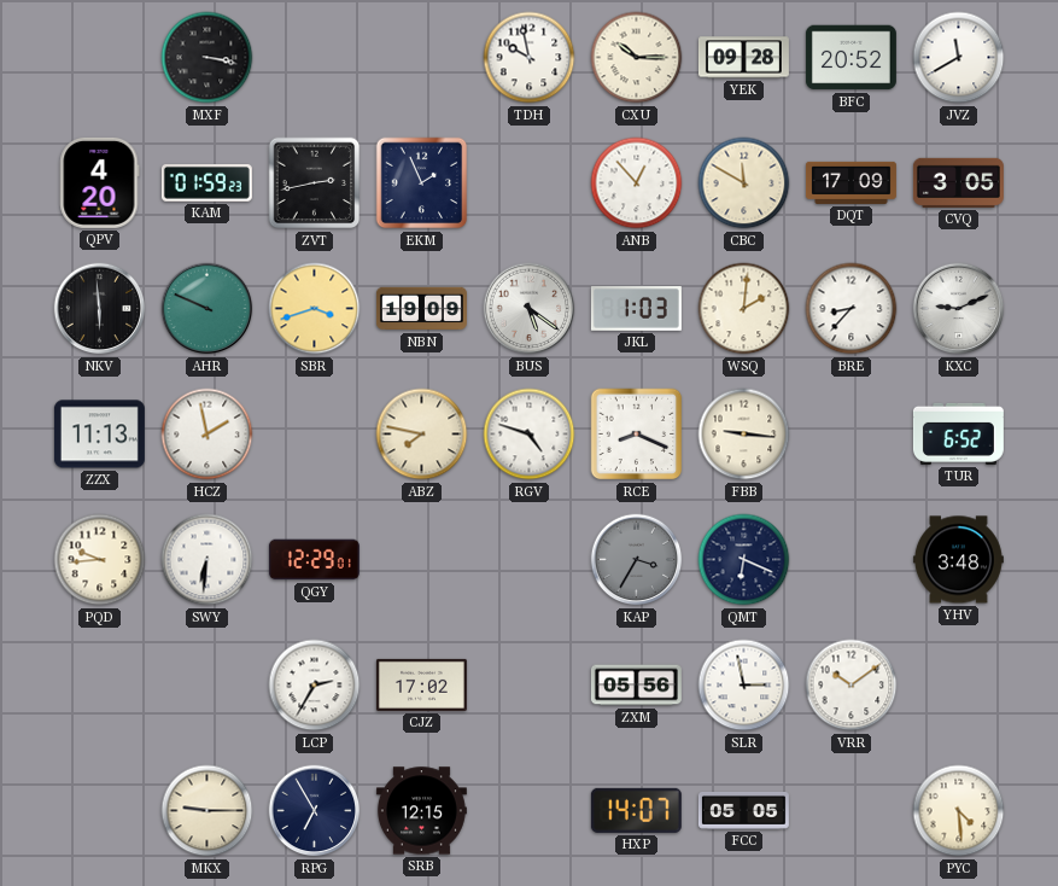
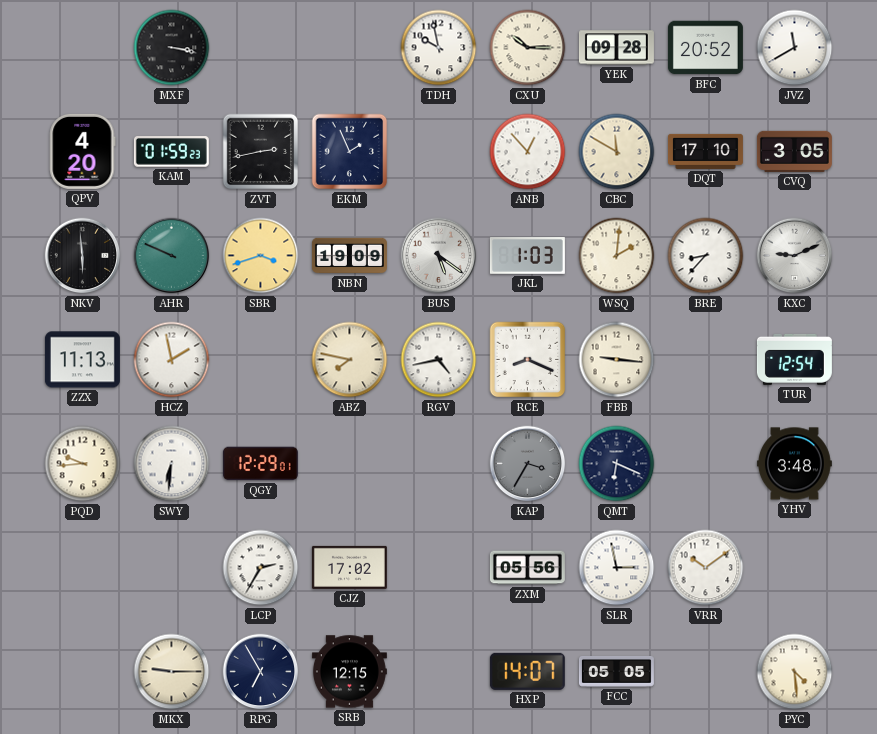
DQT: 17:09 -> 17:10
RGV: 4:48 -> 4:43
TUR: 6:52 -> 12:54
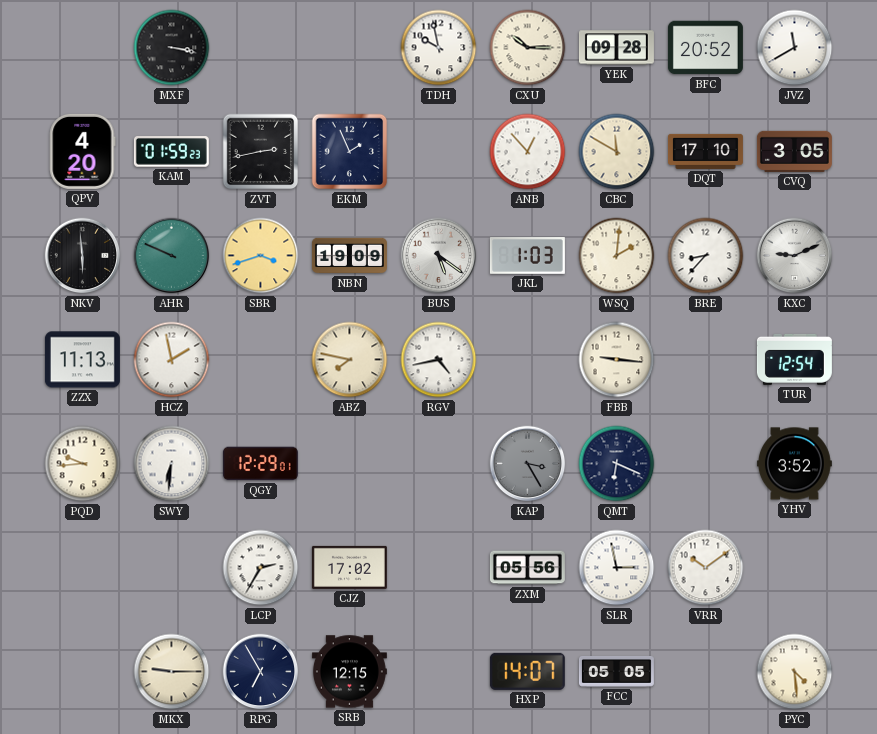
RCE: 8:19 -> none
KAP: 3:35 -> 3:25
YHV: 3:48 -> 3:52
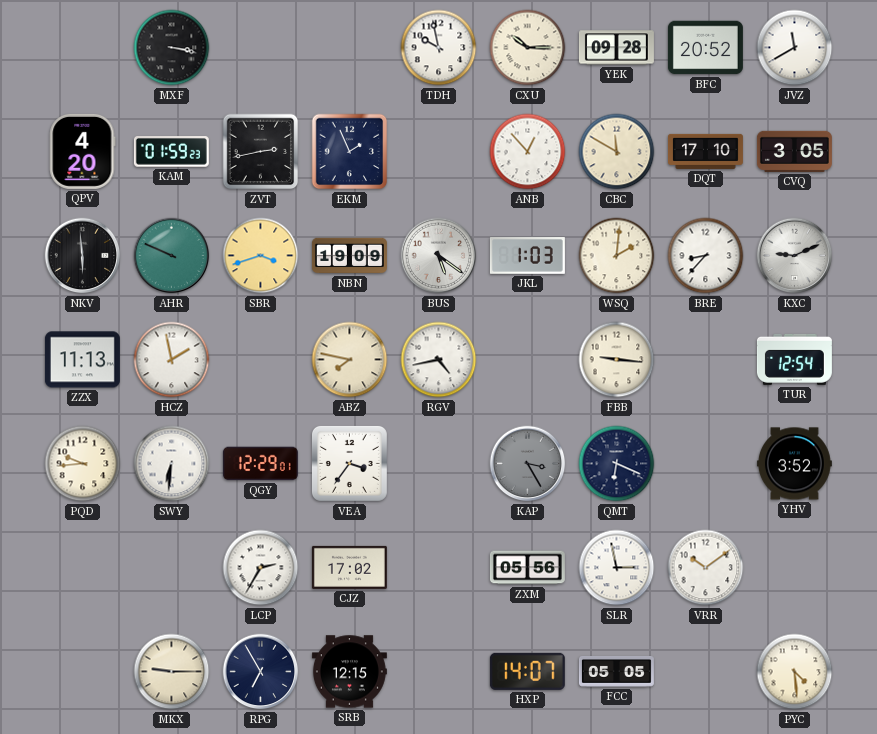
VEA: none -> 3:36
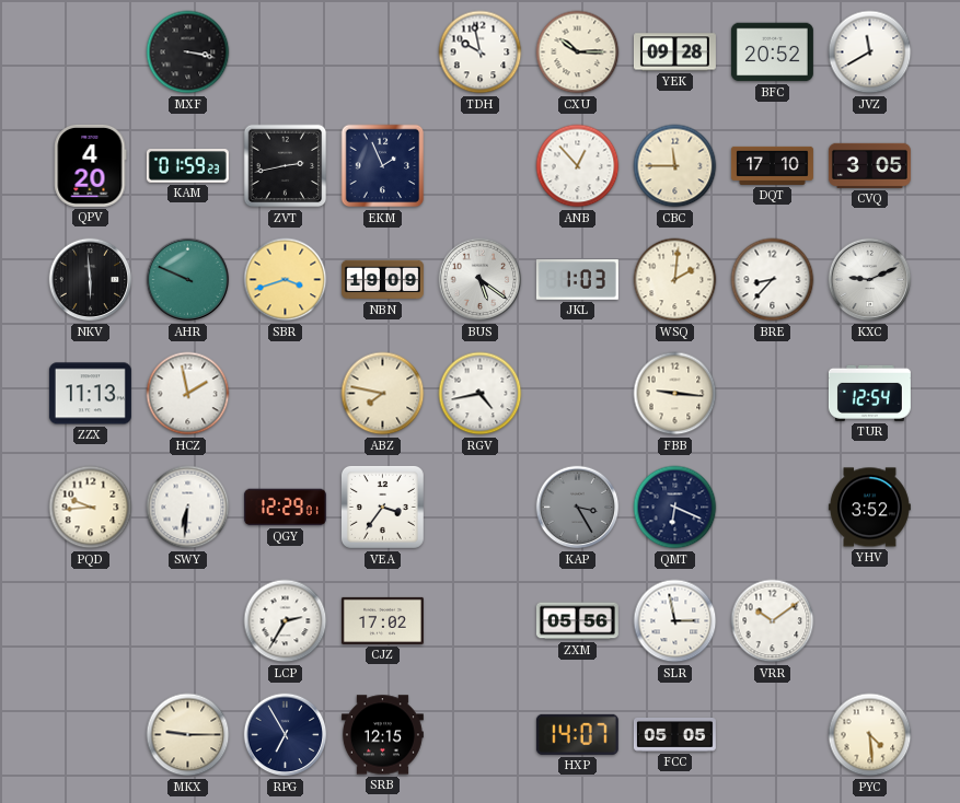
CBC: 11:50 -> 11:45
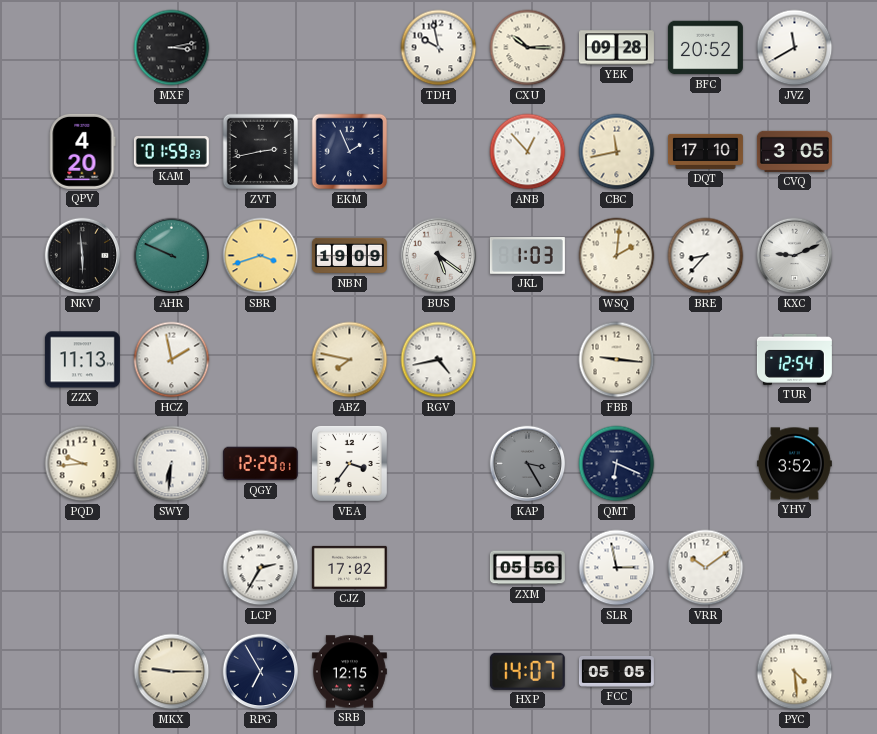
MXF: 3:17 -> 3:13
CBC: 11:45 -> 11:43
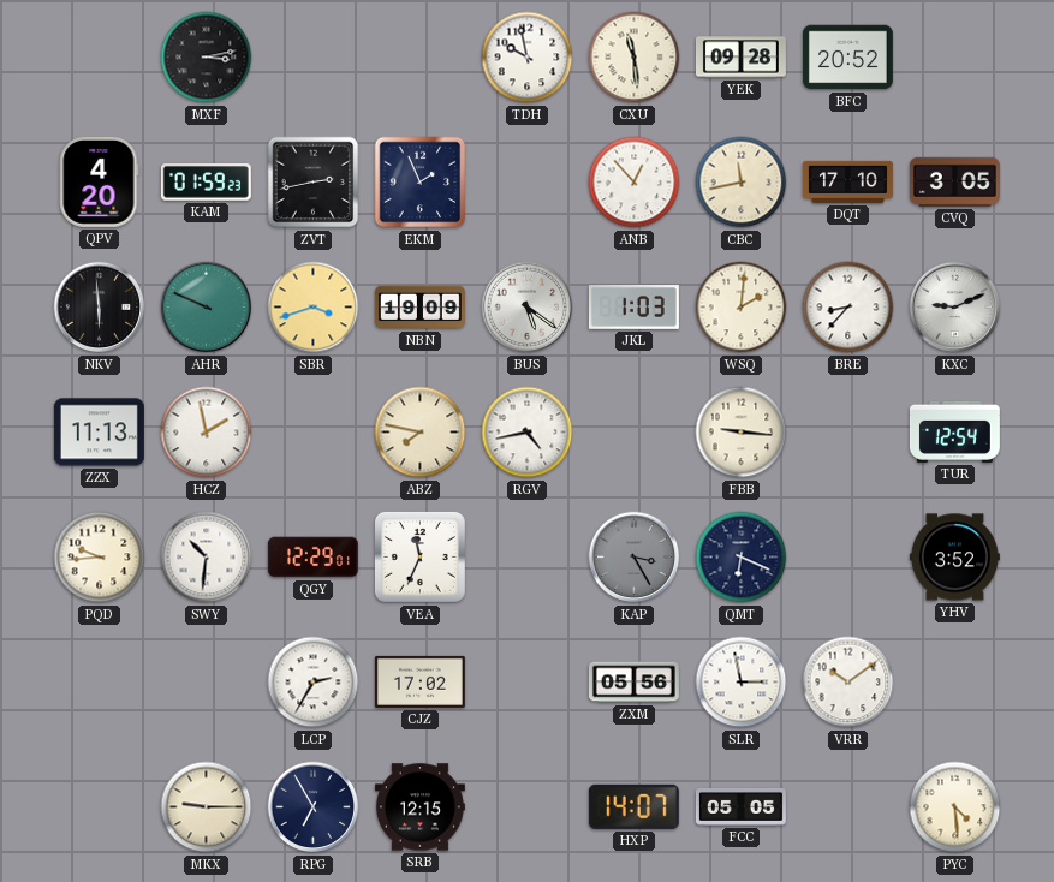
CXU: 10:15 -> 11:29
JVZ: 11:40 -> none
SWY: 6:31 -> 10:31
VEA: 3:36 -> 11:34
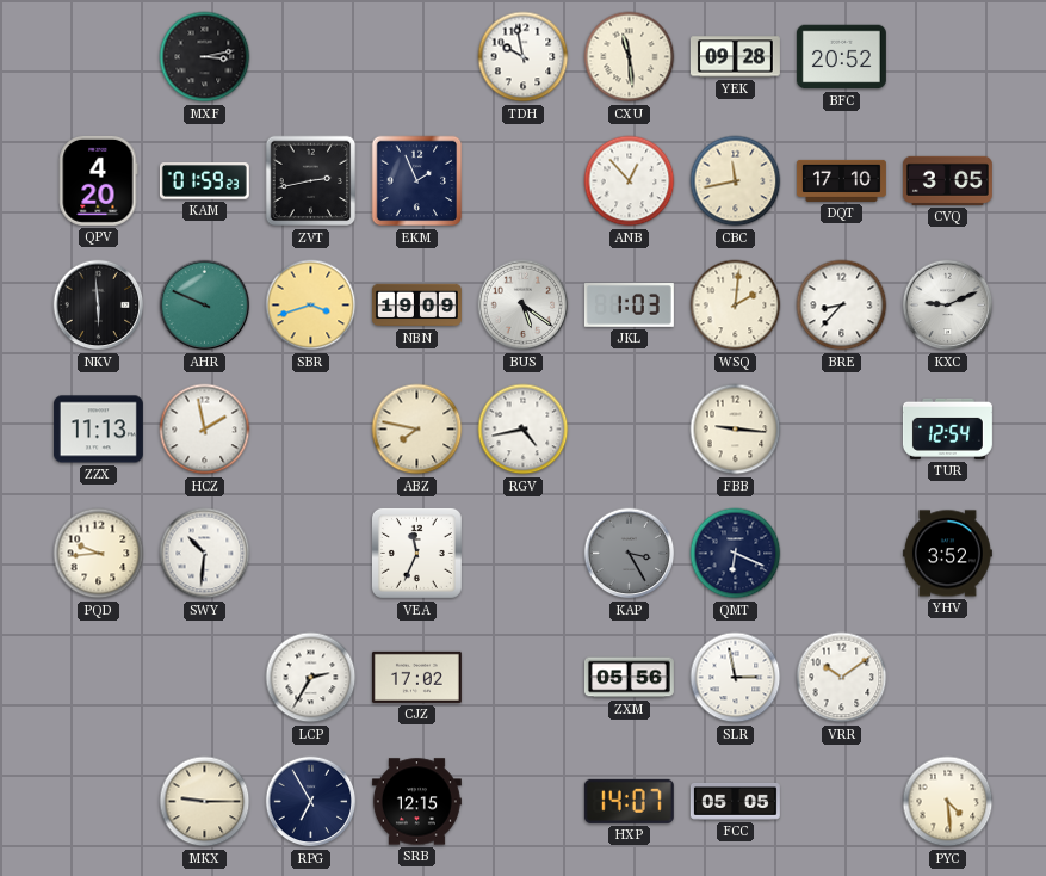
QGY: 12:29 -> none
